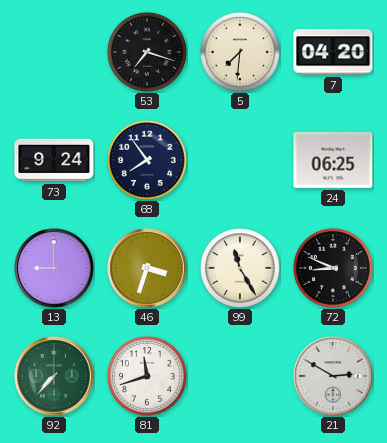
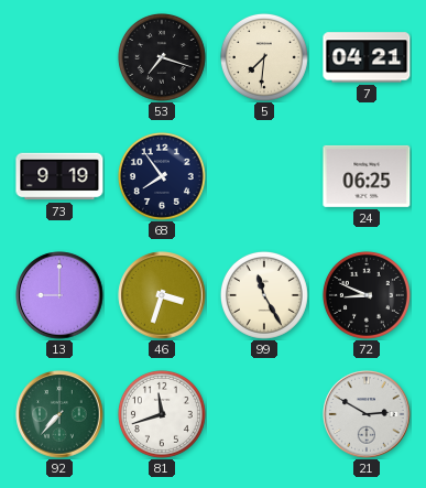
7: 04:20 -> 04:21
73: 9:24 -> 9:19
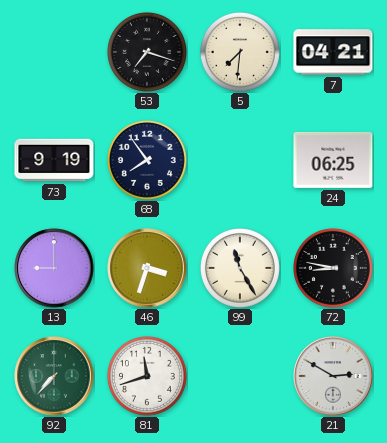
72: 8:49 -> 8:47
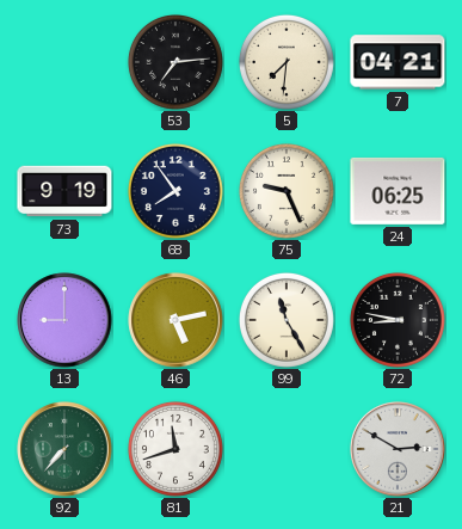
53: 7:18 -> 7:14
75: none -> 9:26
46: 3:33 -> 5:13
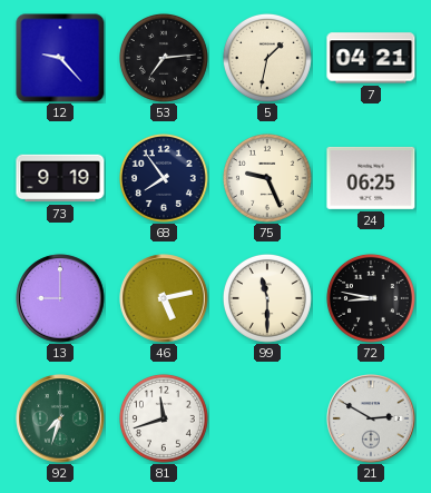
12: none -> 9:23
5: 7:31 -> 1:32
99: 11:25 -> 11:30
92: 7:37 -> 7:33
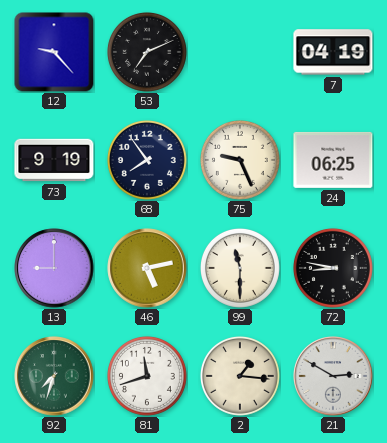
53: 7:14 -> 7:11
5: 1:32 -> none
7: 04:21 -> 04:19
2: none -> 1:16
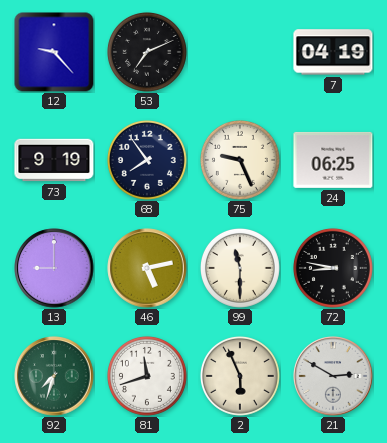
2: 1:16 -> 5:56
